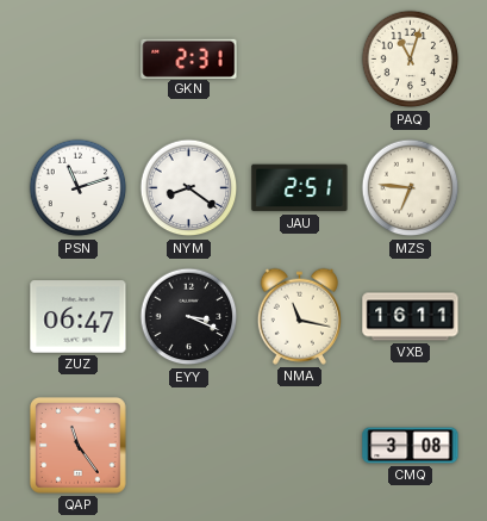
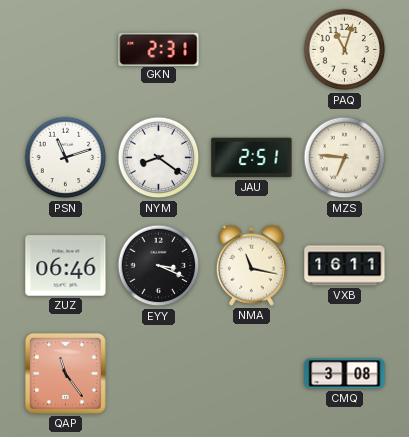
ZUZ: 06:47 -> 06:46
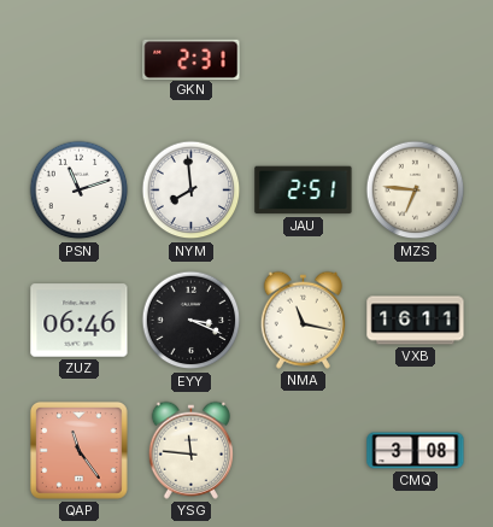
PAQ: 11:03 -> none
NYM: 8:21 -> 7:59
YSG: none -> 11:46
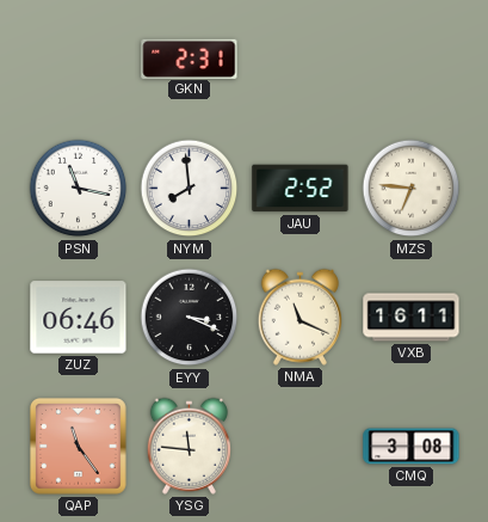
PSN: 11:12 -> 11:17
JAU: 2:51 -> 2:52
NMA: 11:17 -> 11:19
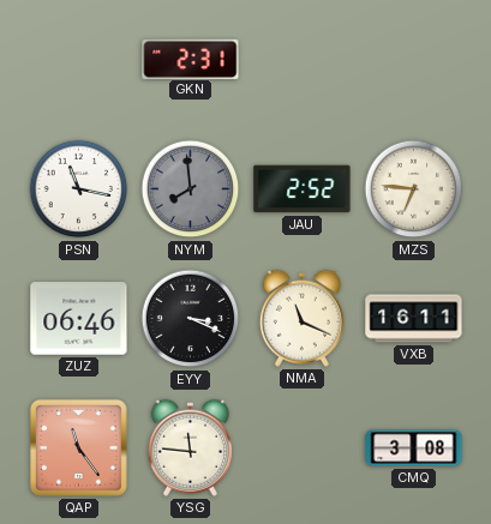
NYM dial: white -> grey
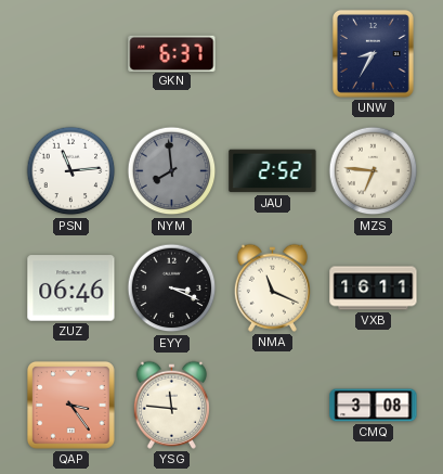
GKN: 2:31 -> 6:37
UNW: none -> 8:35
PSN: 11:17 -> 11:14
QAP: 11:24 -> 3:24
